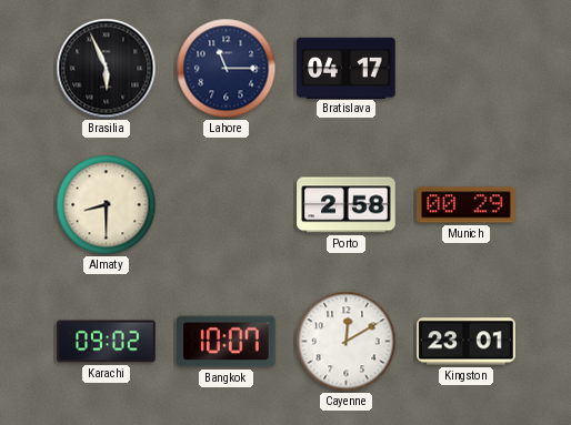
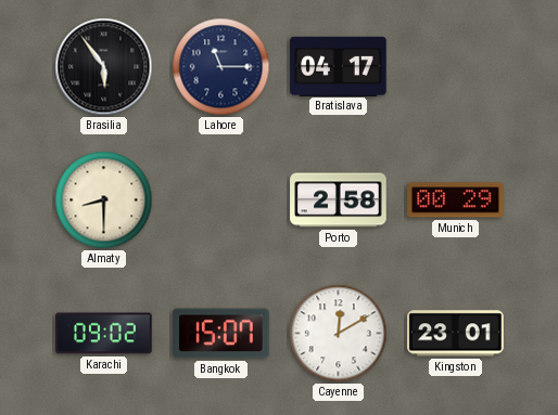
Brasilia: 5:56 -> 5:54
Bangkok: 10:07 -> 15:07
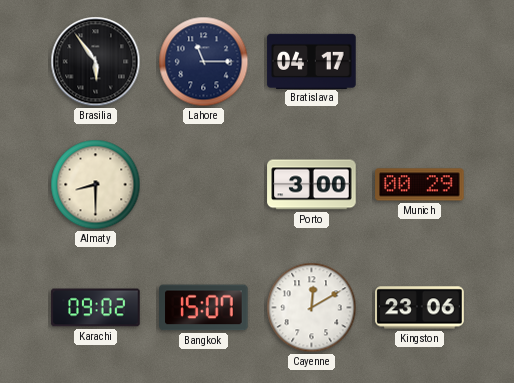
Porto: 2:58 -> 3:00
Kingston: 23:01 -> 23:06
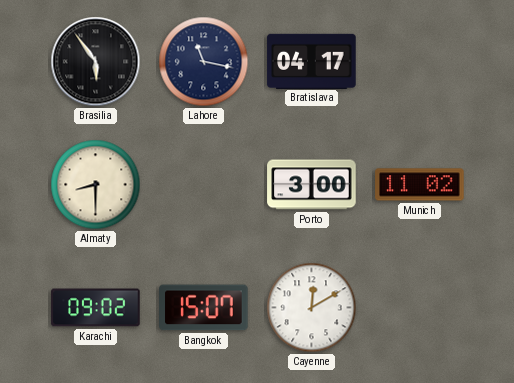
Lahore: 11:15 -> 11:17
Munich: 00:29 -> 11:02
Kingston: 23:06 -> none
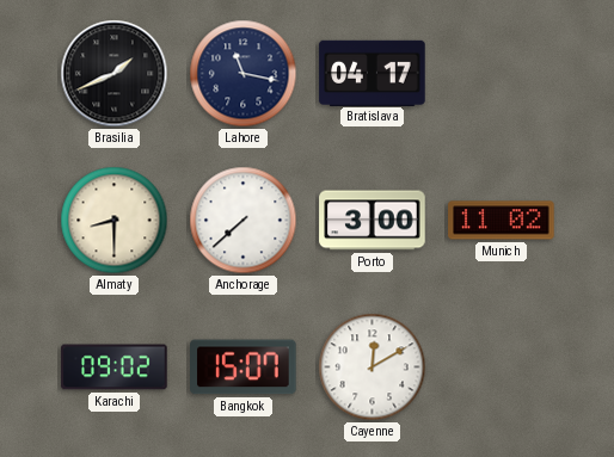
Brasilia: 5:54 -> 1:41
Anchorage: none -> 7:38
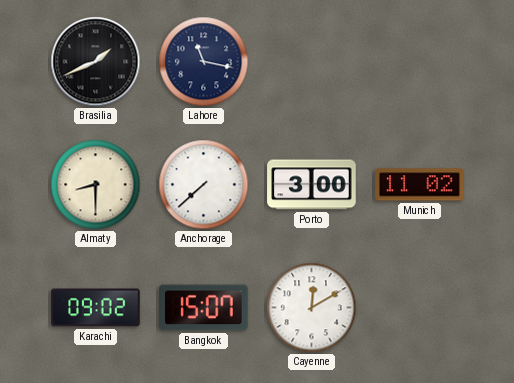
Bratislava: 04:17 -> none
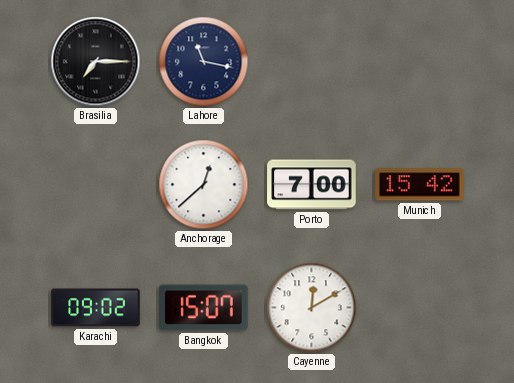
Brasilia: 1:41 -> 7:15
Almaty: 8:30 -> none
Anchorage: 7:38 -> 12:38
Porto: 3:00 -> 7:00
Munich: 11:02 -> 15:42
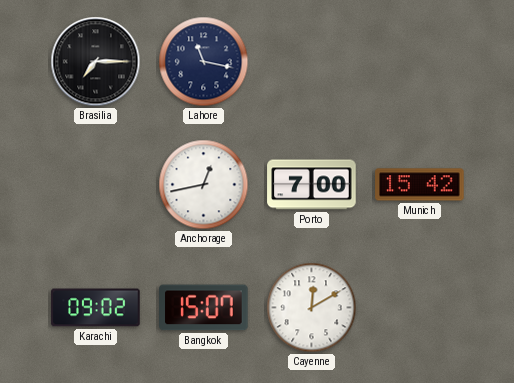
Anchorage: 12:38 -> 12:43
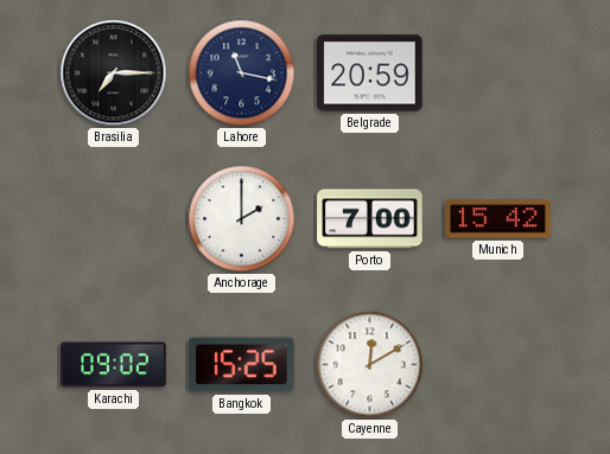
Belgrade: none -> 20:59
Anchorage: 12:43 -> 2:00
Bangkok: 15:07 -> 15:25
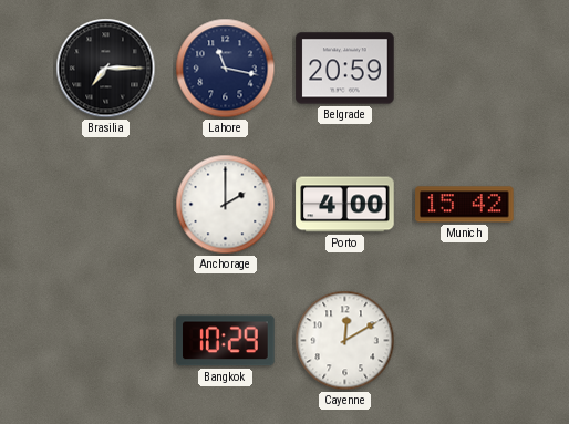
Porto: 7:00 -> 4:00
Karachi: 09:02 -> none
Bangkok: 15:25 -> 10:29
